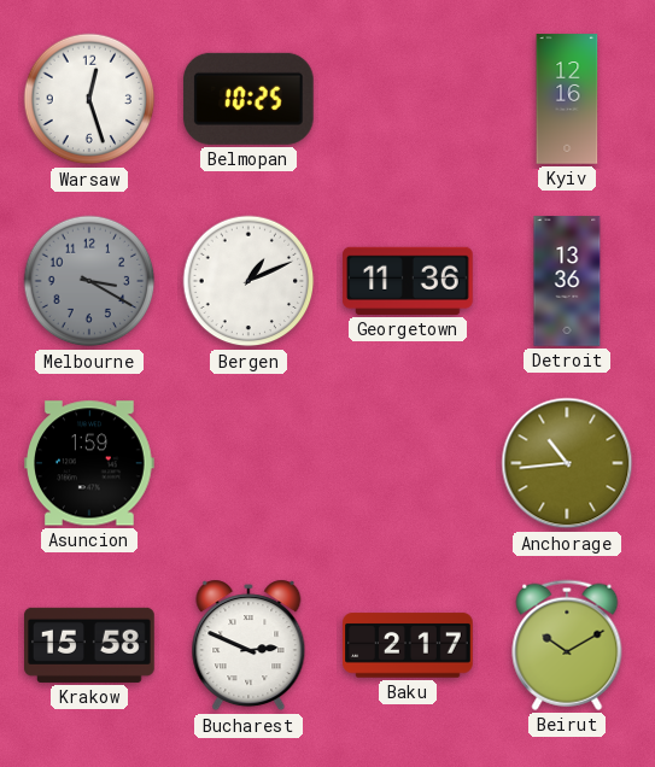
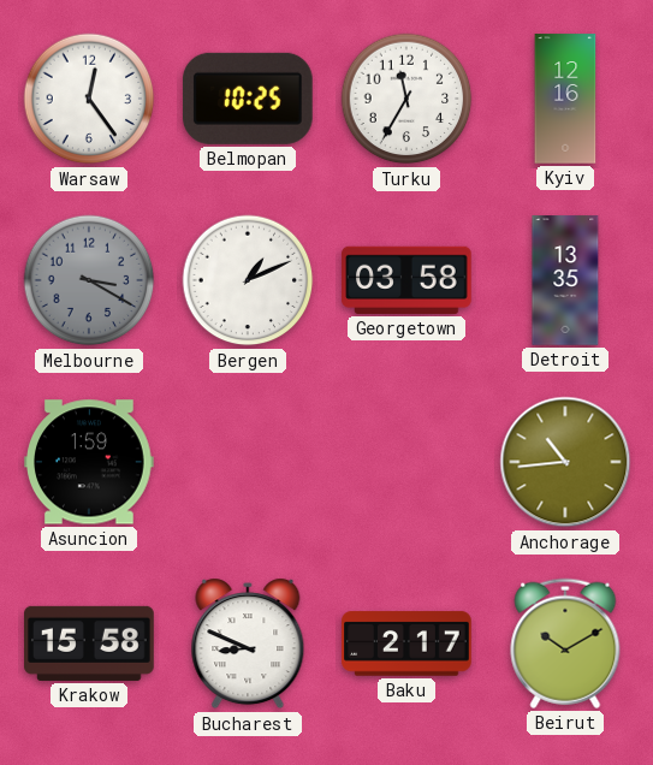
Warsaw: 12:27 -> 12:24
Turku: none -> 11:35
Georgetown: 11:36 -> 03:58
Detroit: 13:36 -> 13:35
Bucharest: 2:49 -> 8:49
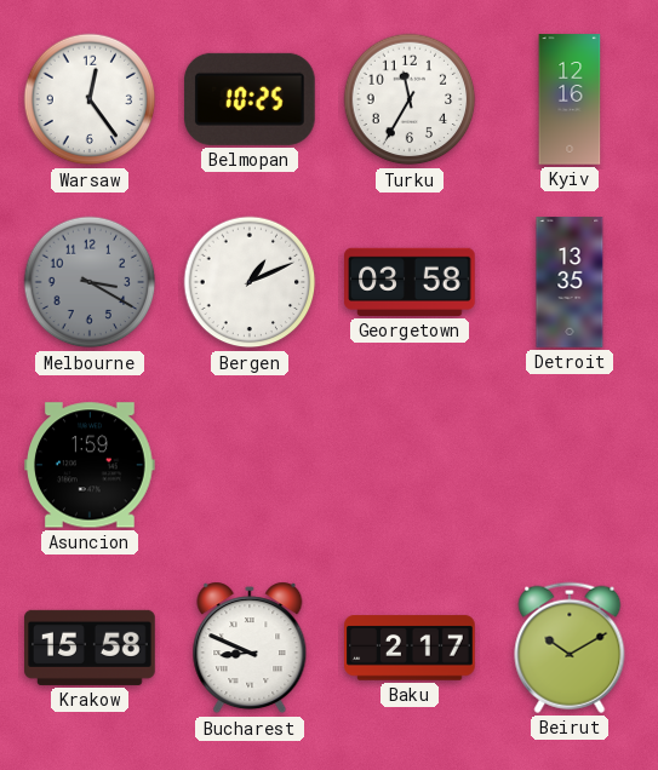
Anchorage: 10:44 -> none
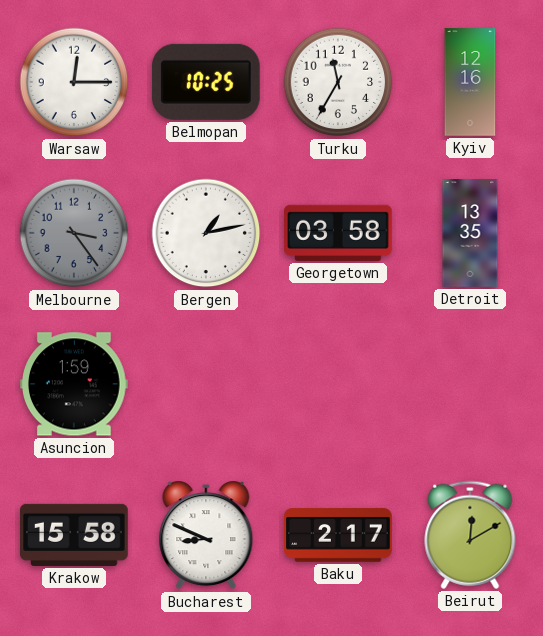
Warsaw: 12:24 -> 12:15
Melbourne: 3:20 -> 3:24
Bergen: 1:11 -> 1:13
Beirut: 10:10 -> 12:10
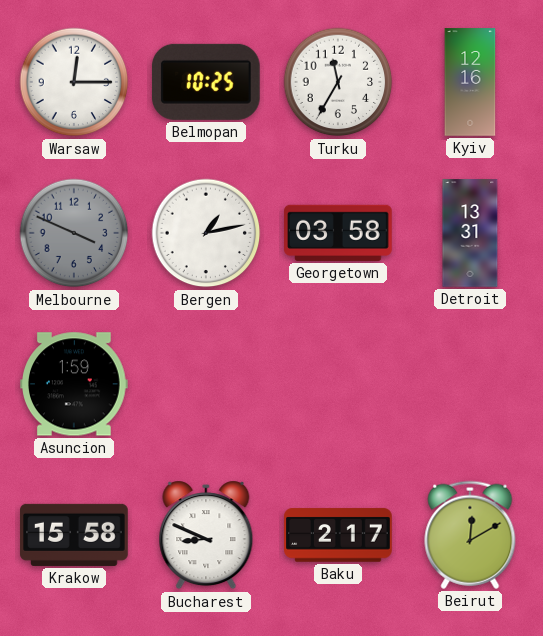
Melbourne: 3:24 -> 3:49
Detroit: 13:35 -> 13:31
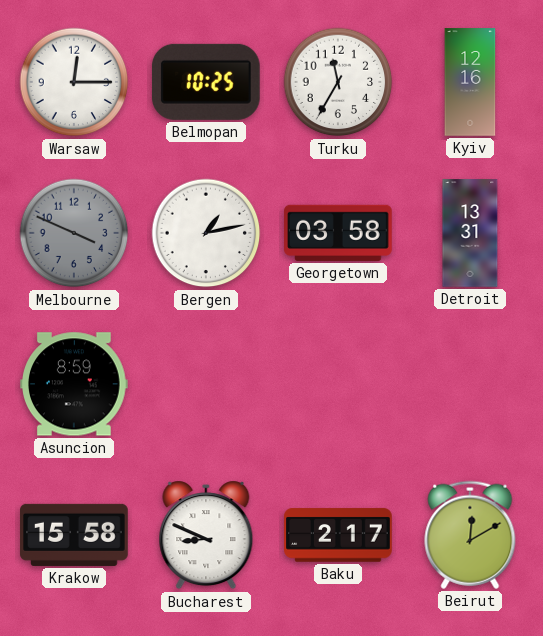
Asuncion: 1:59 -> 8:59
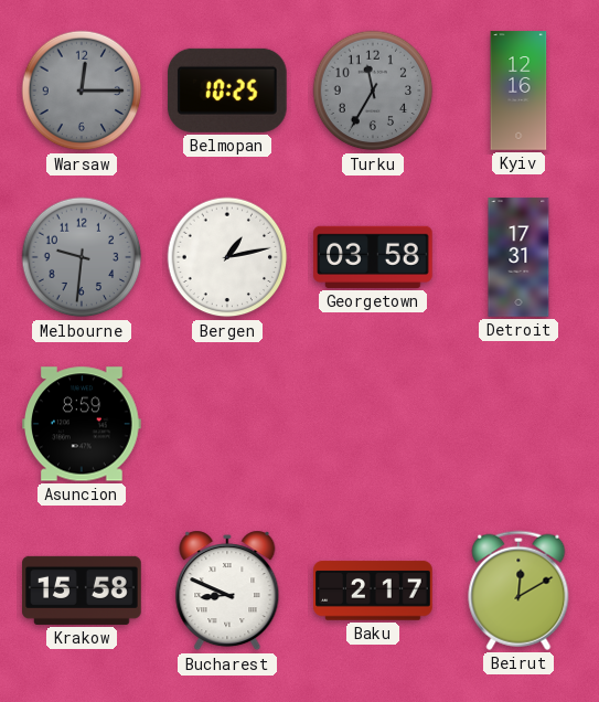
Warsaw dial: white -> grey
Turku dial: white -> grey
Melbourne: 3:49 -> 9:31
Detroit: 13:31 -> 17:31
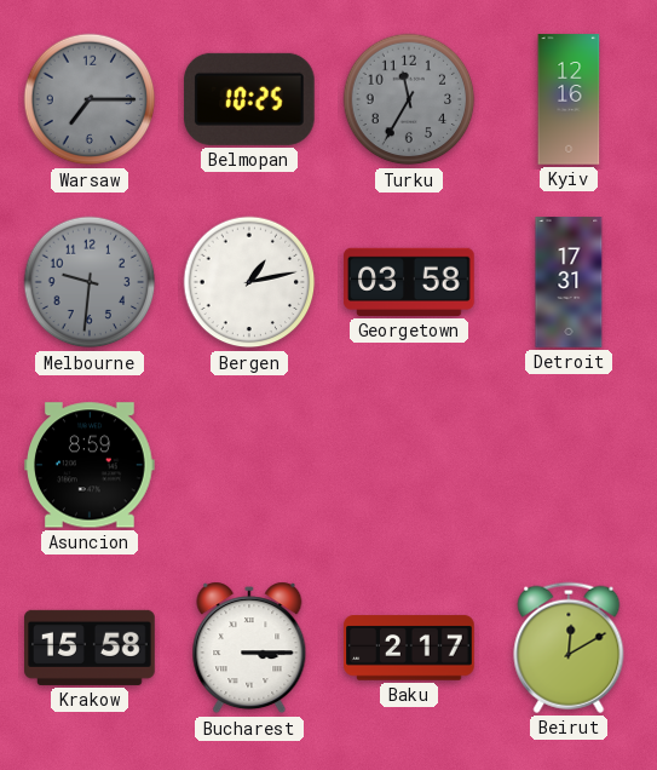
Warsaw: 12:15 -> 7:15
Bucharest: 8:49 -> 3:15
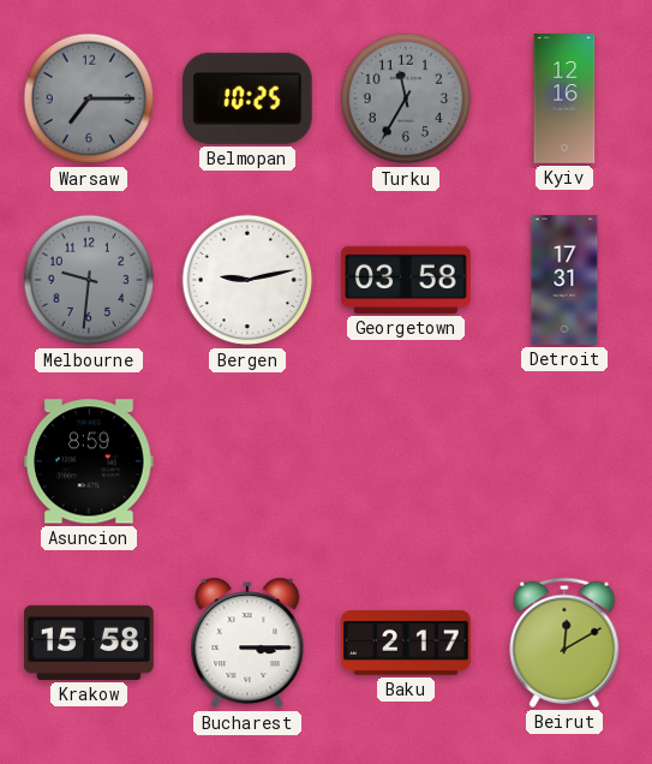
Bergen: 1:13 -> 9:13
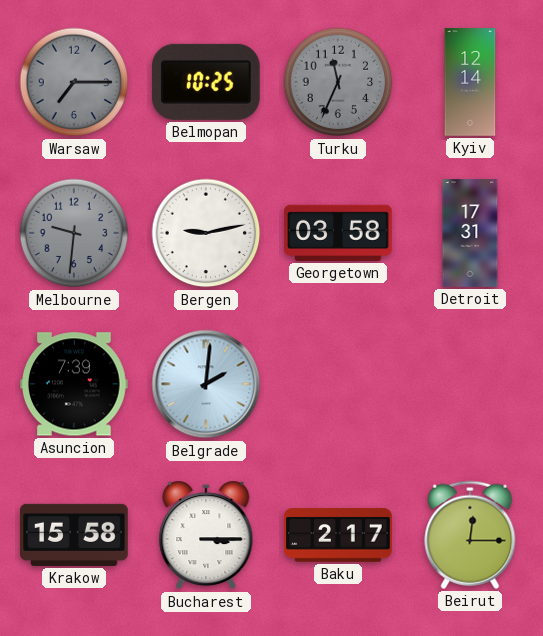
Turku: 11:35 -> 11:34
Kyiv: 12:16 -> 12:14
Asuncion: 8:59 -> 7:39
Belgrade: none -> 2:01
Beirut: 12:10 -> 12:15
